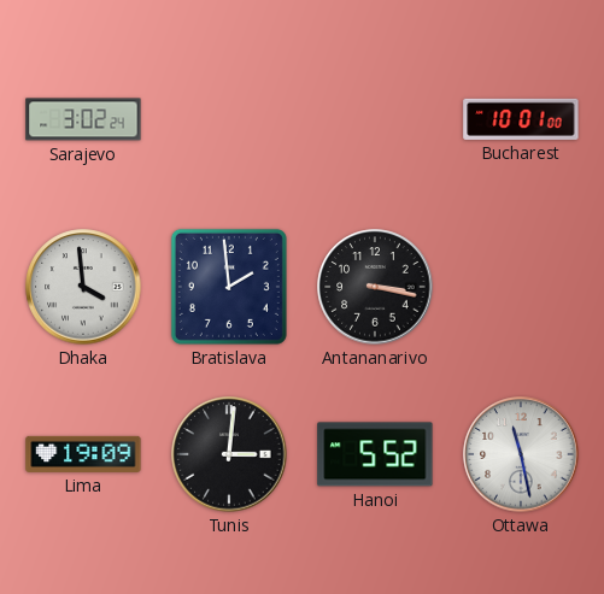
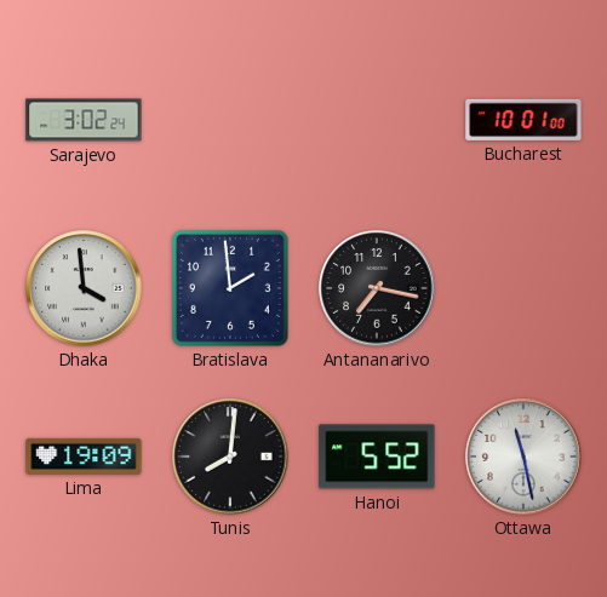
Antananarivo: 3:17 -> 7:17
Tunis: 3:01 -> 8:01
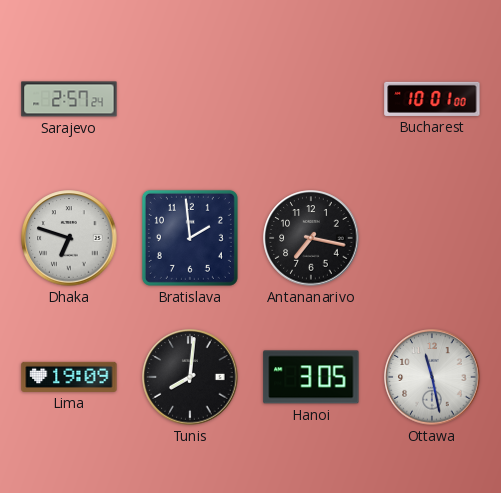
Sarajevo: 3:02 -> 2:57
Dhaka: 3:59 -> 6:48
Hanoi: 5:52 -> 3:05
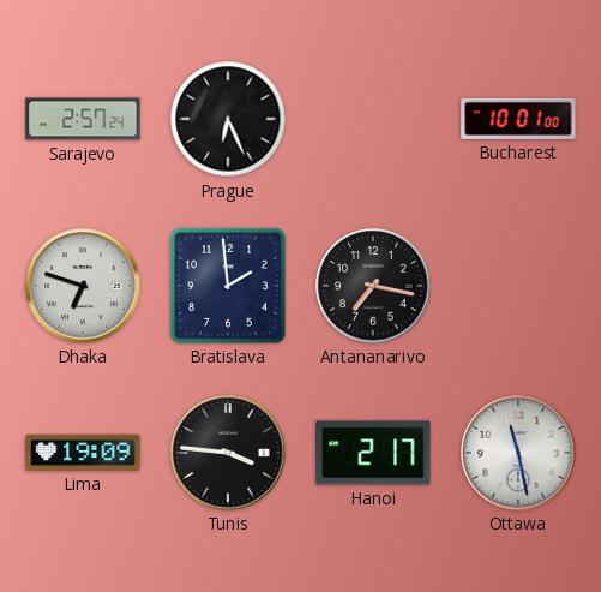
Prague: none -> 6:26
Tunis: 8:01 -> 3:46
Hanoi: 3:05 -> 2:17
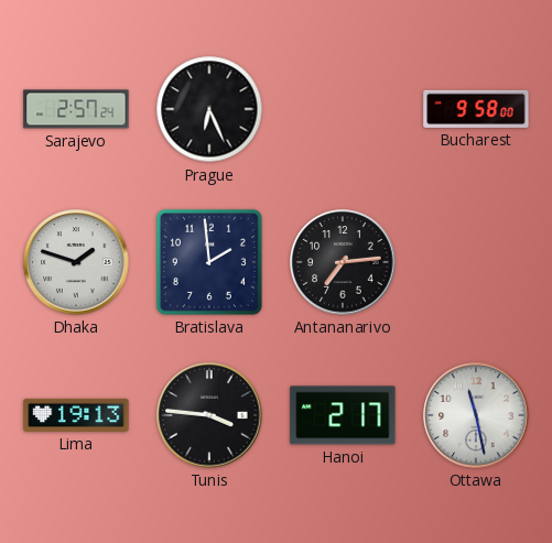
Bucharest: 10:01 -> 9:58
Dhaka: 6:48 -> 1:48
Antananarivo: 7:17 -> 7:14
Lima: 19:09 -> 19:13
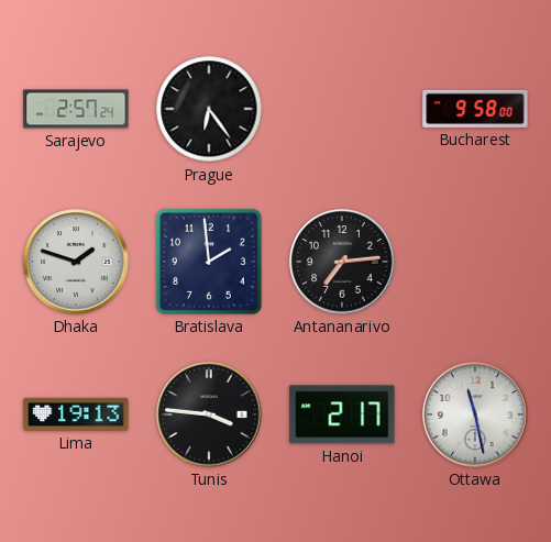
Prague: 6:26 -> 6:24
